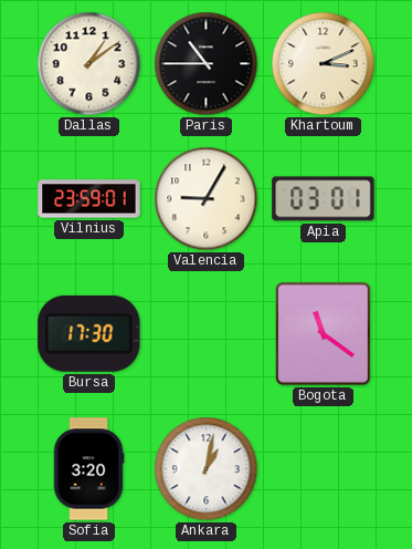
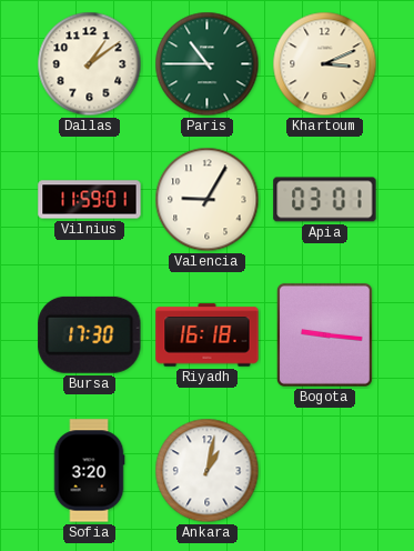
Paris dial: black -> green
Vilnius: 23:59 -> 11:59
Riyadh: none -> 16:18
Bogota: 11:21 -> 9:16
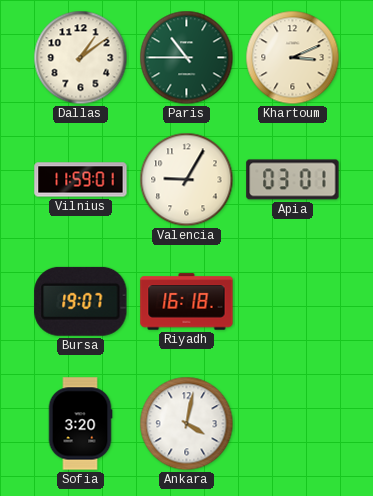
Bursa: 17:30 -> 19:07
Bogota: 9:16 -> none
Ankara: 1:02 -> 4:02
